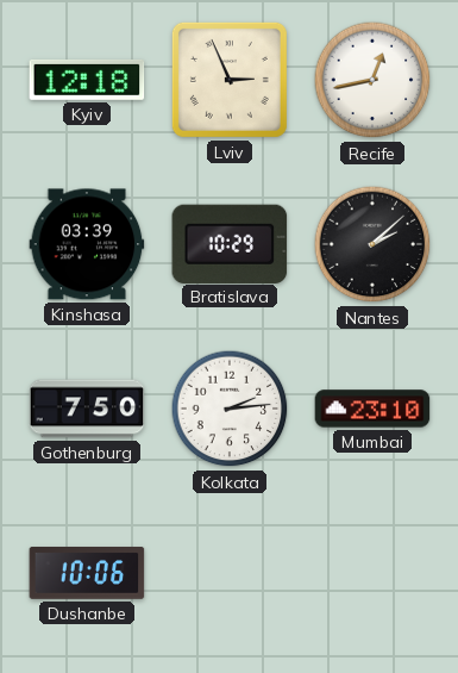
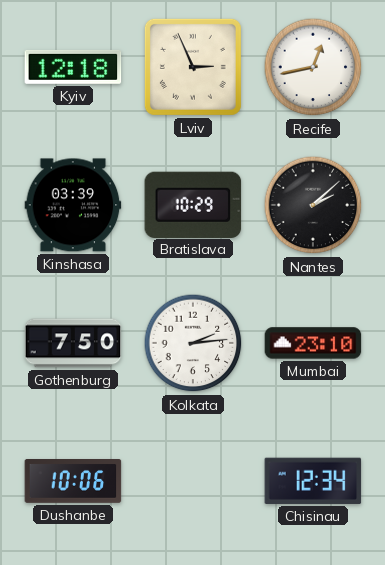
Chisinau: none -> 12:34
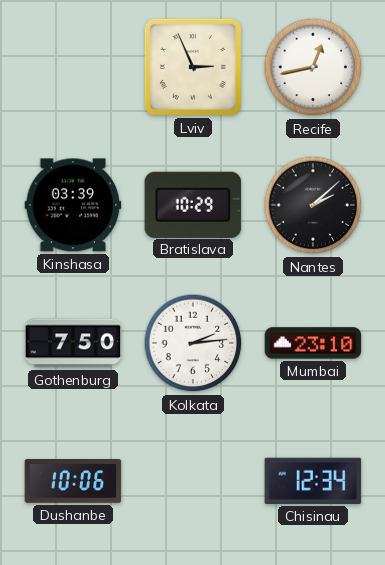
Kyiv: 12:18 -> none
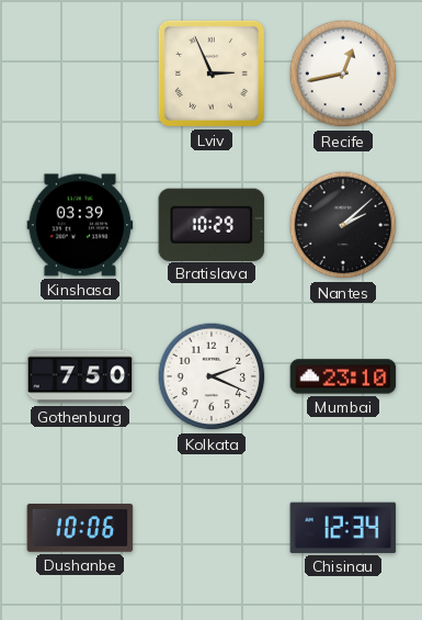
Kolkata: 2:14 -> 2:19
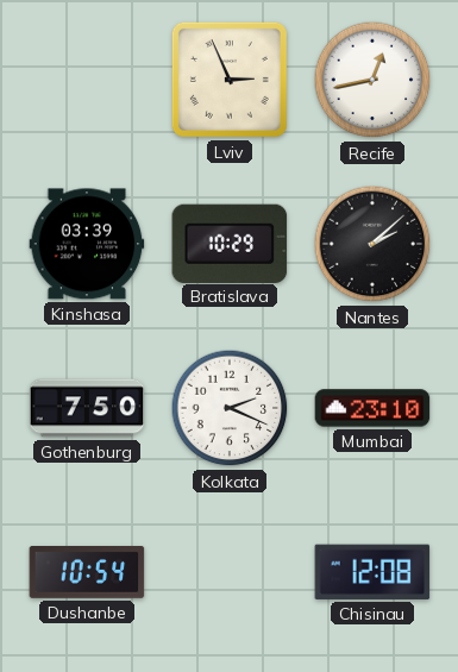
Dushanbe: 10:06 -> 10:54
Chisinau: 12:34 -> 12:08
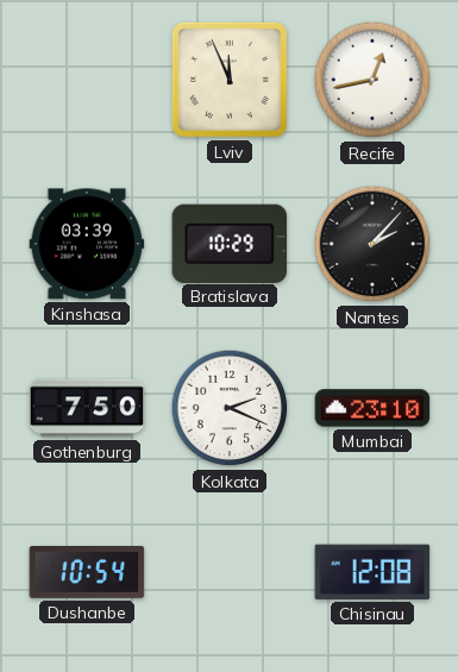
Lviv: 2:56 -> 11:56
Nantes: 2:08 -> 2:07
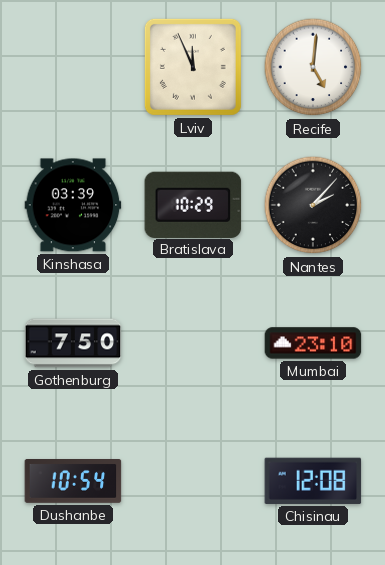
Recife: 12:43 -> 5:01
Kolkata: 2:19 -> none
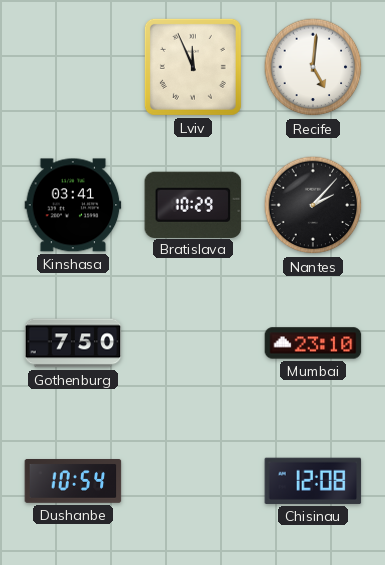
Kinshasa: 03:39 -> 03:41
